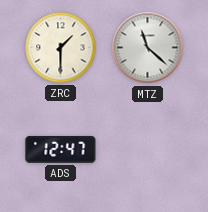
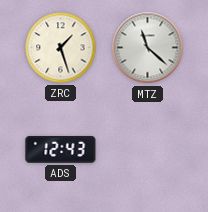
ZRC: 1:30 -> 1:27
ADS: 12:47 -> 12:43
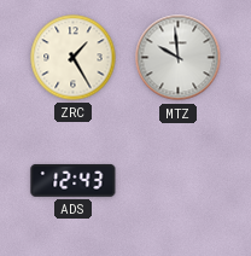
ZRC: 1:27 -> 1:25
MTZ: 11:22 -> 9:59
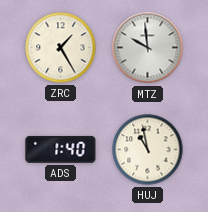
ADS: 12:43 -> 1:40
HUJ: none -> 10:58
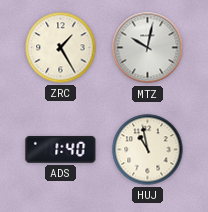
MTZ: 9:59 -> 10:02
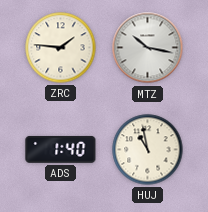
ZRC: 1:25 -> 1:46
MTZ: 10:02 -> 10:17
